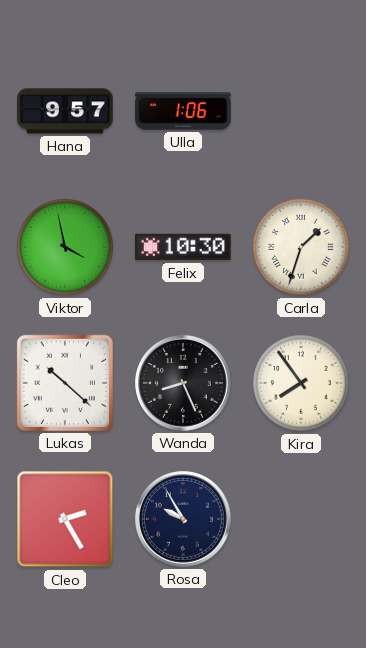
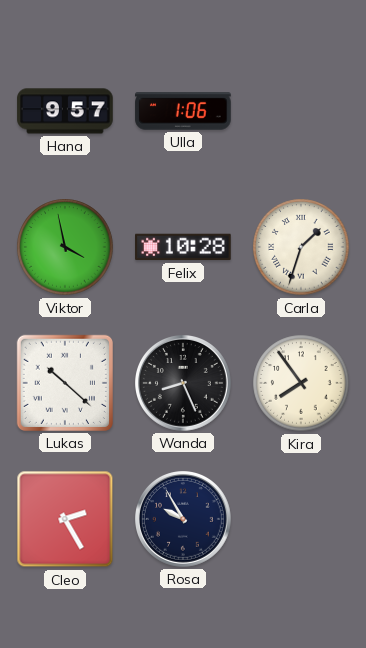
Felix: 10:30 -> 10:28
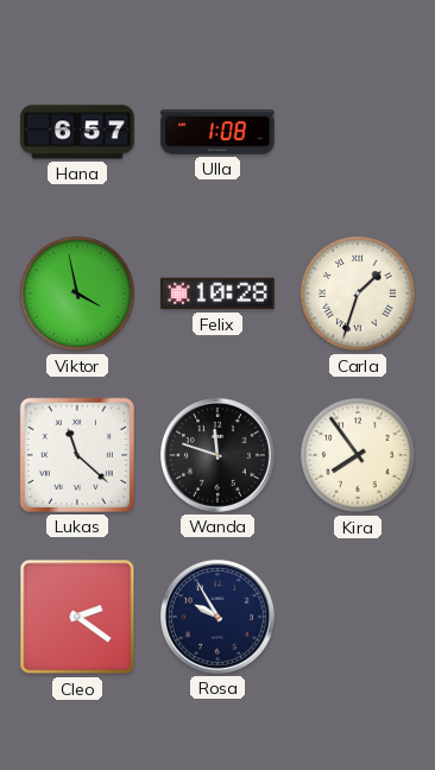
Hana: 9:57 -> 6:57
Ulla: 1:06 -> 1:08
Lukas: 10:22 -> 11:22
Wanda: 8:26 -> 11:48
Cleo: 2:25 -> 2:21
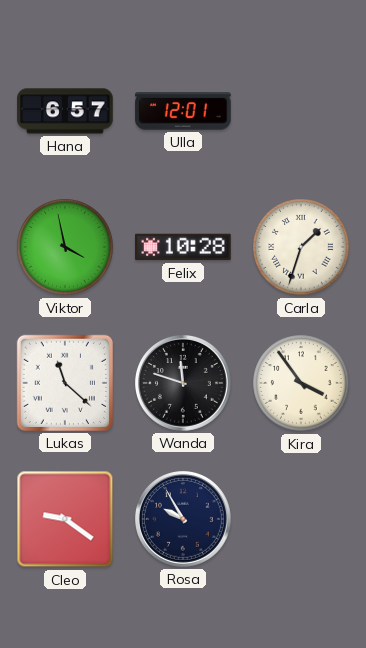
Ulla: 1:08 -> 12:01
Kira: 7:54 -> 3:54
Cleo: 2:21 -> 9:21
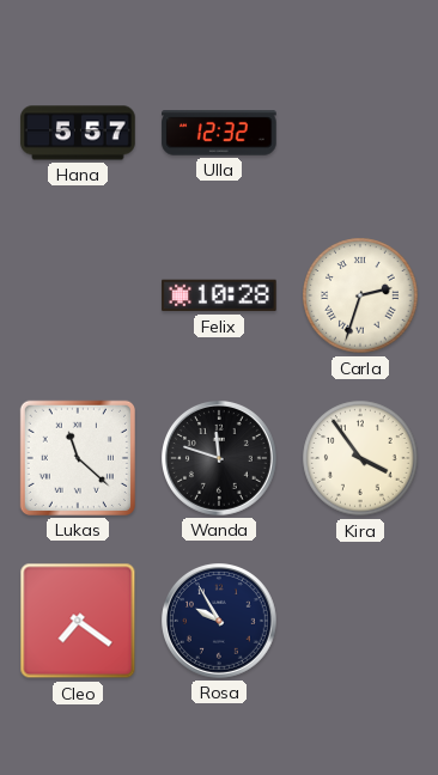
Hana: 6:57 -> 5:57
Ulla: 12:01 -> 12:32
Viktor: 3:58 -> none
Carla: 1:33 -> 2:33
Cleo: 9:21 -> 7:21
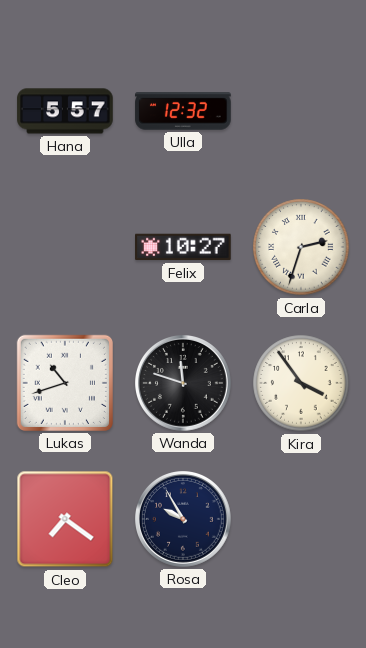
Felix: 10:28 -> 10:27
Lukas: 11:22 -> 10:42
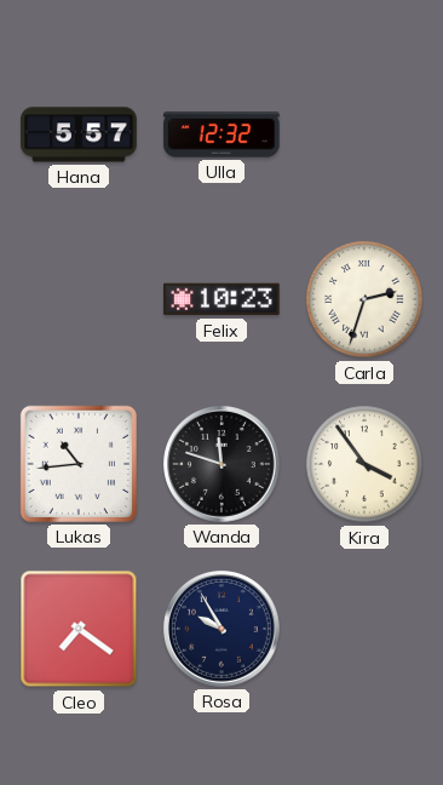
Felix: 10:27 -> 10:23
Lukas: 10:42 -> 10:44
